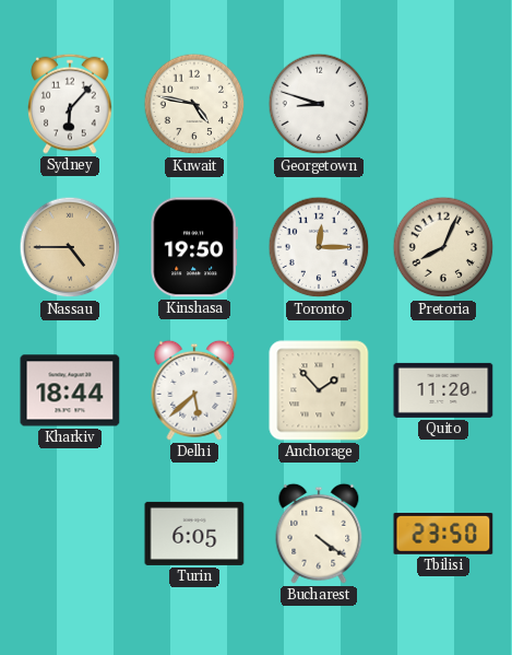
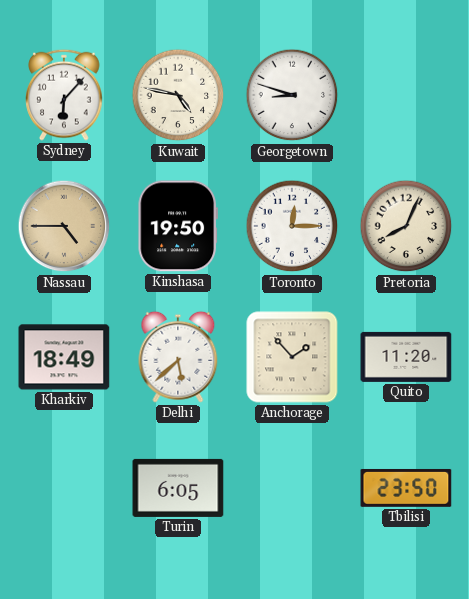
Kharkiv: 18:44 -> 18:49
Bucharest: 4:21 -> none
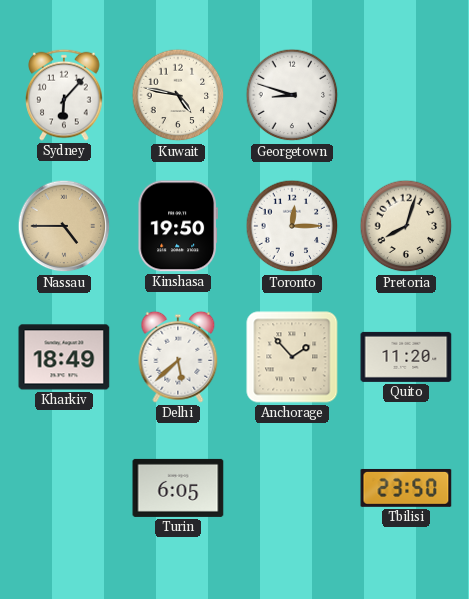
Pretoria: 8:04 -> 8:03
